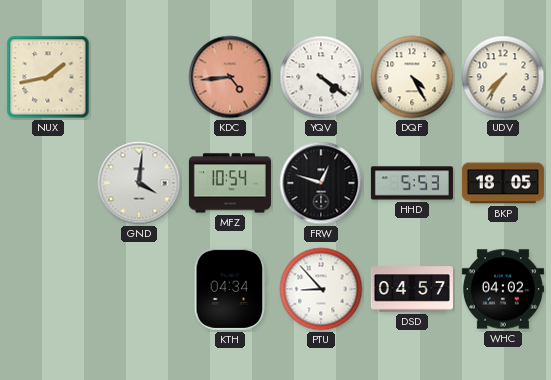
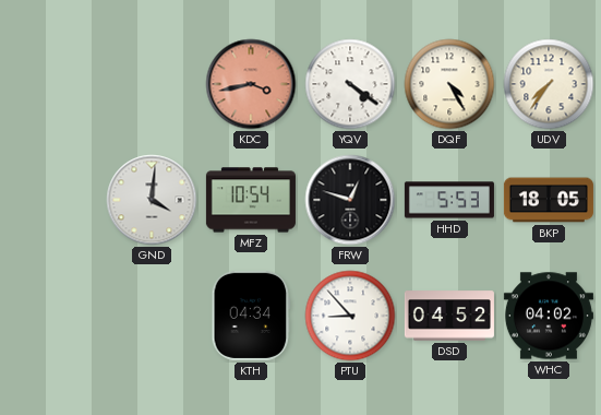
NUX: 1:43 -> none
KDC: 4:44 -> 3:43
DSD: 04:57 -> 04:52
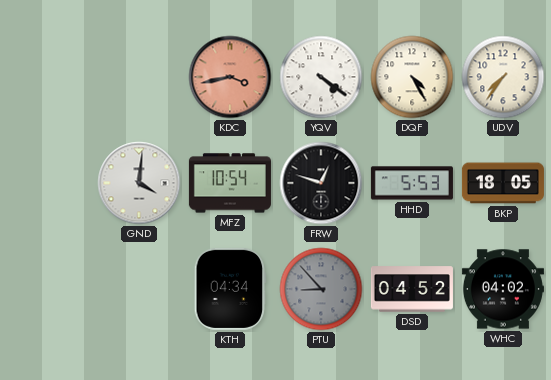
PTU dial: white -> grey
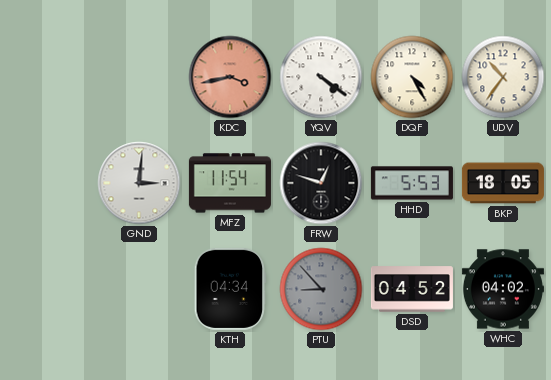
UDV: 7:36 -> 10:36
GND: 4:01 -> 3:01
MFZ: 10:54 -> 11:54
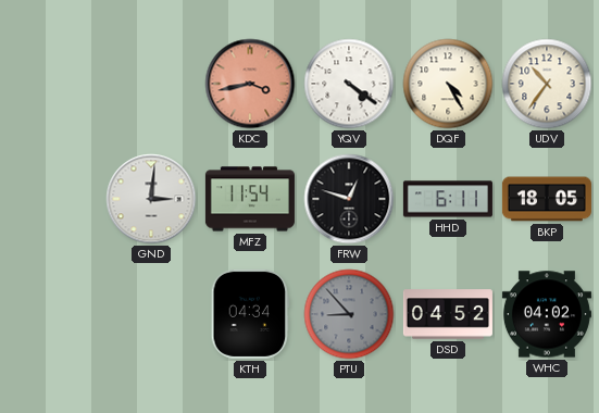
HHD: 5:53 -> 6:11
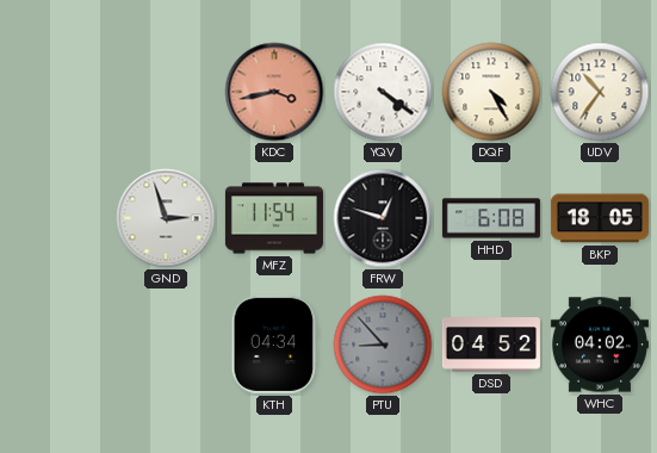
GND: 3:01 -> 2:57
HHD: 6:11 -> 6:08
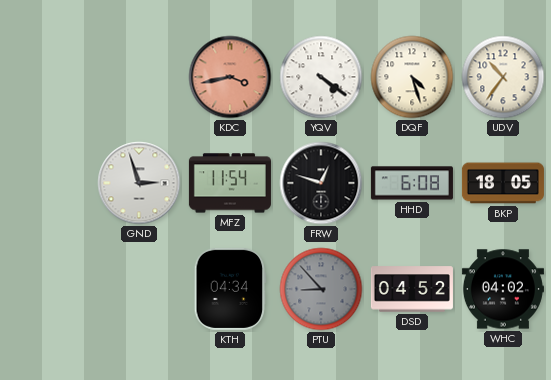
DQF: 4:25 -> 4:27
